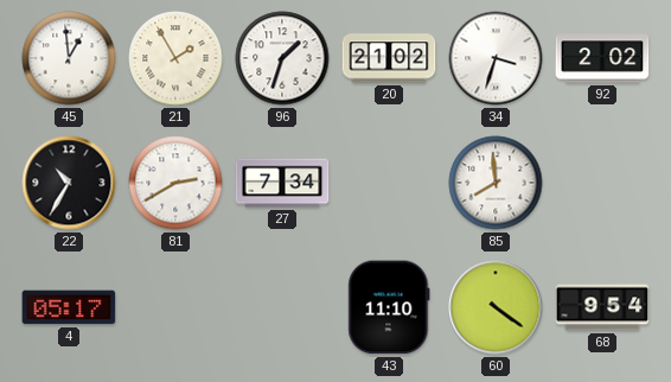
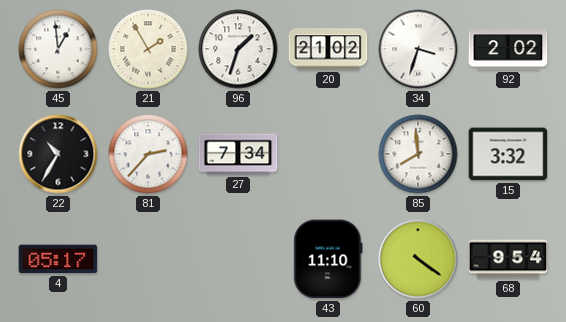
81: 2:40 -> 2:37
15: none -> 3:32
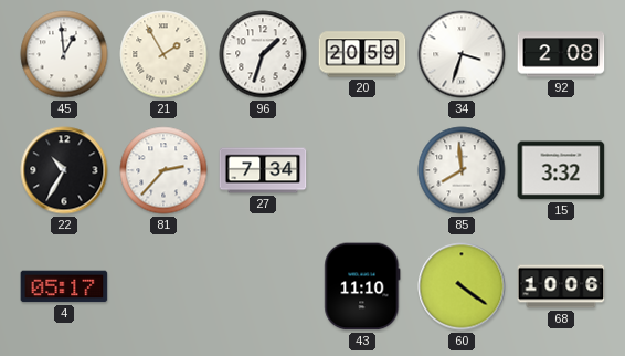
20: 21:02 -> 20:59
92: 2:02 -> 2:08
68: 9:54 -> 10:06
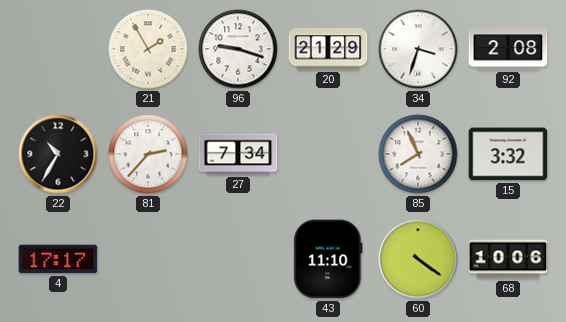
45: 12:59 -> none
96: 1:33 -> 9:18
20: 20:59 -> 21:29
85: 7:59 -> 7:56
4: 05:17 -> 17:17
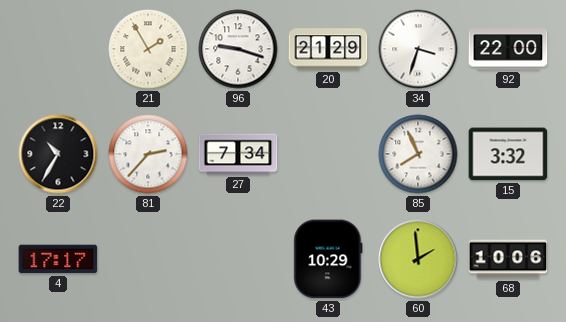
92: 2:08 -> 22:00
43: 11:10 -> 10:29
60: 4:21 -> 1:59
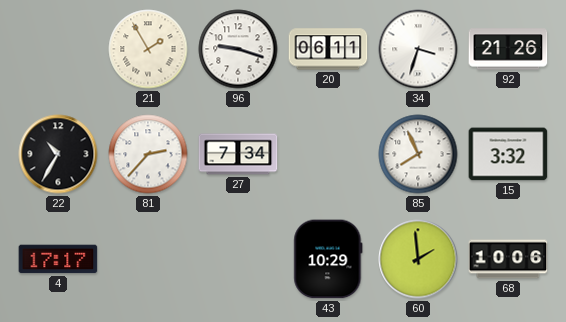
20: 21:29 -> 06:11
92: 22:00 -> 21:26
